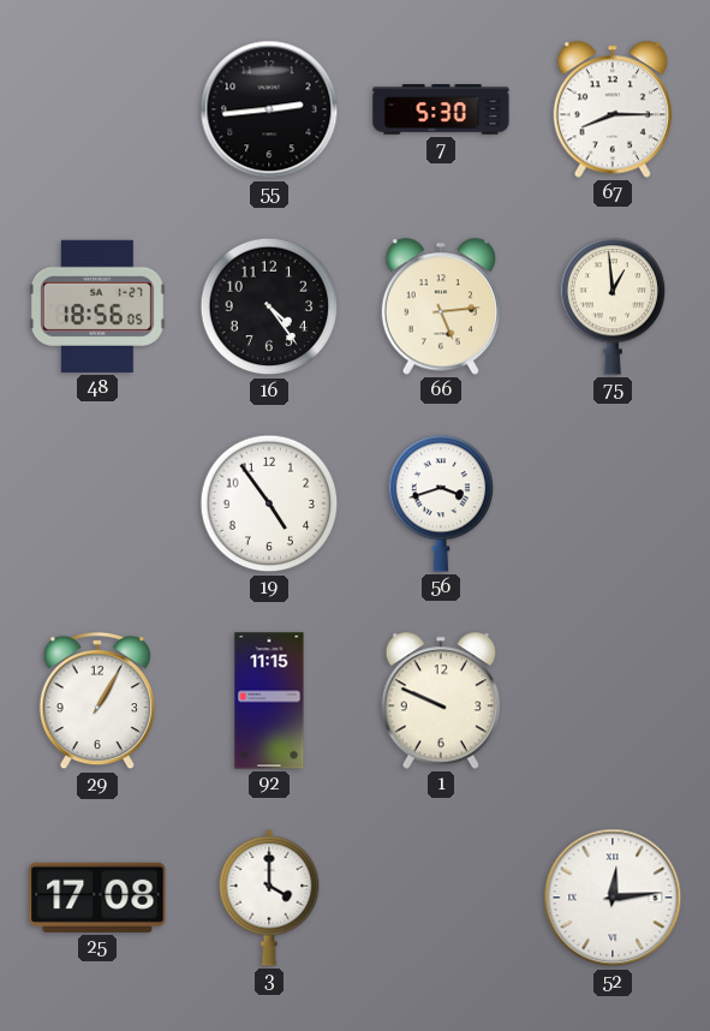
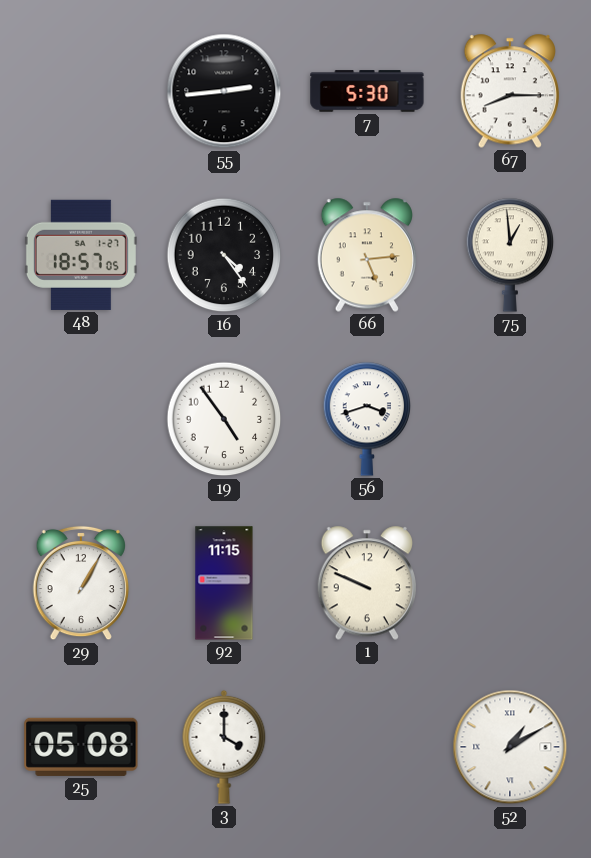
48: 18:56 -> 18:57
25: 17:08 -> 05:08
52: 12:14 -> 1:10
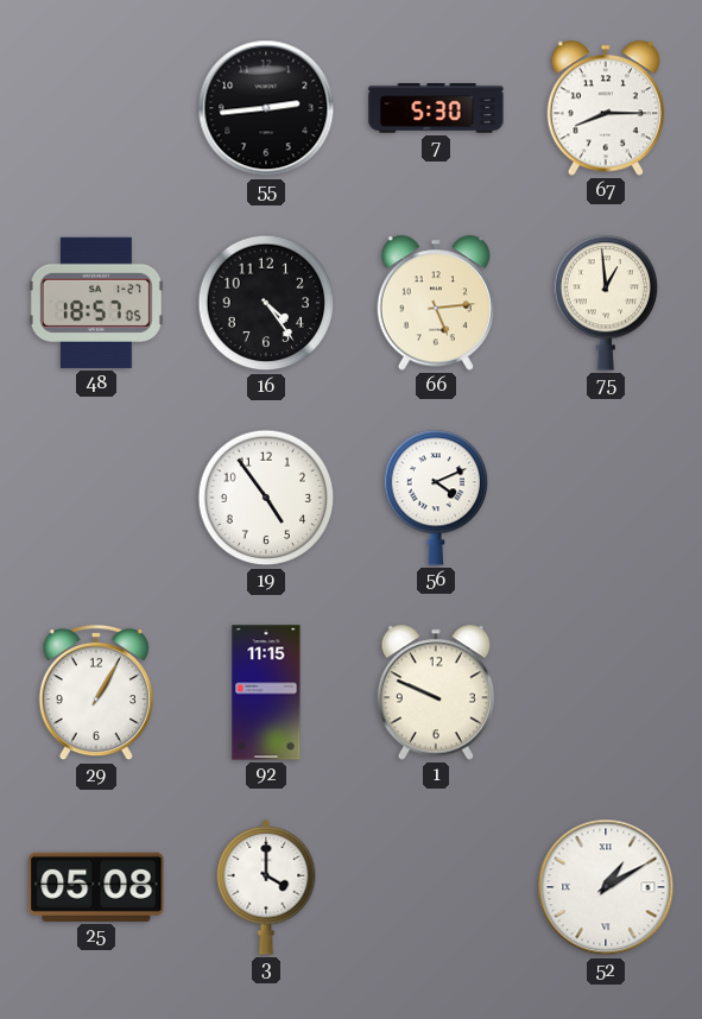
56: 3:42 -> 4:11
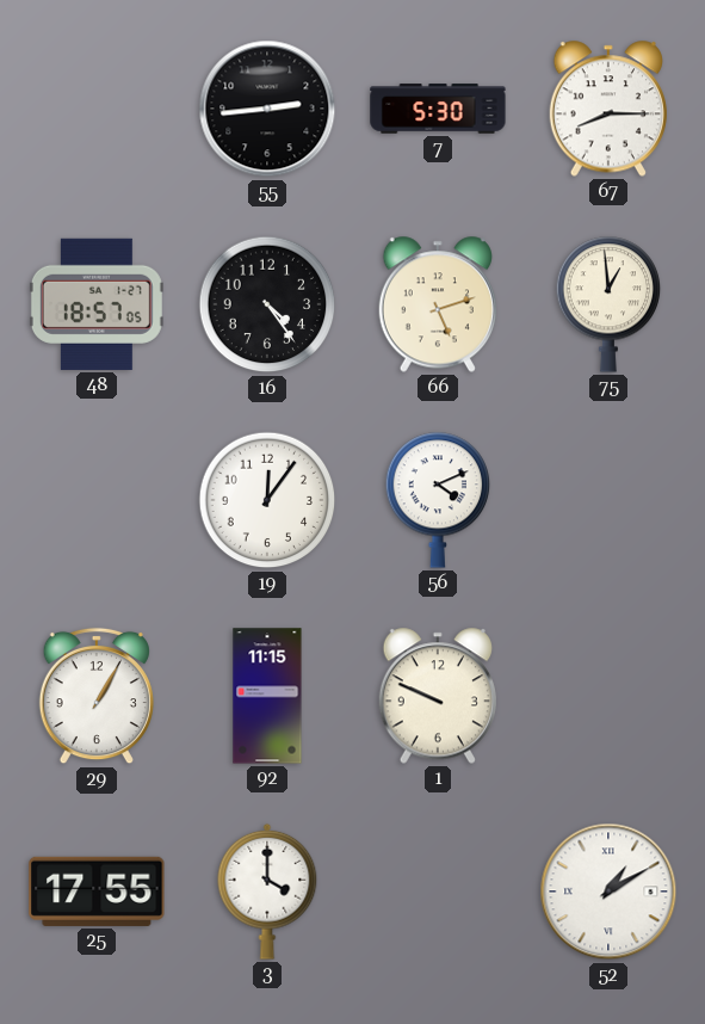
66: 5:14 -> 5:12
19: 4:54 -> 12:06
25: 05:08 -> 17:55
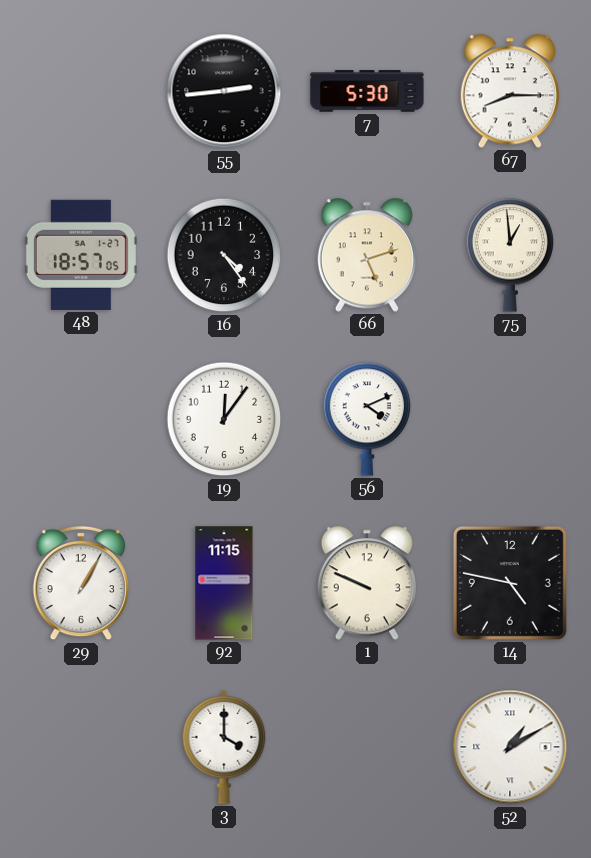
14: none -> 4:47
25: 17:55 -> none
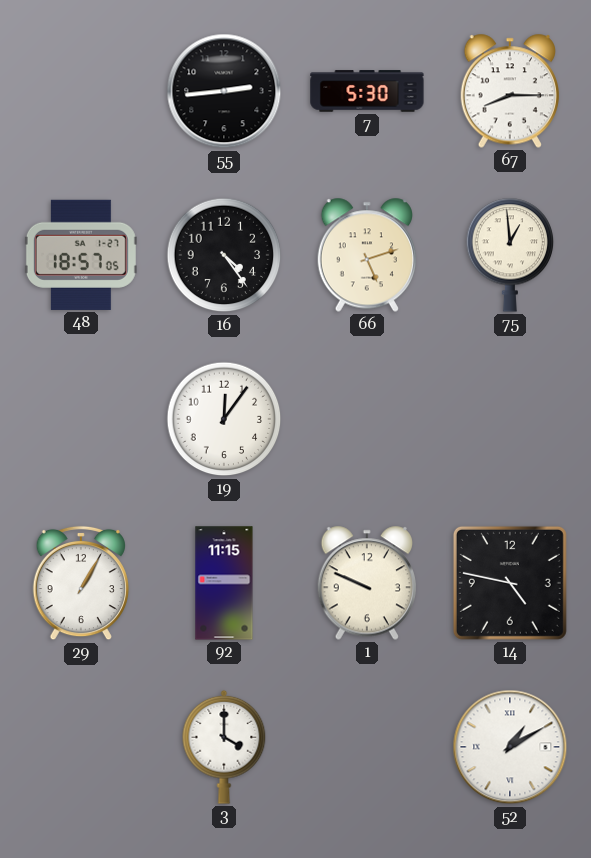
56: 4:11 -> none
